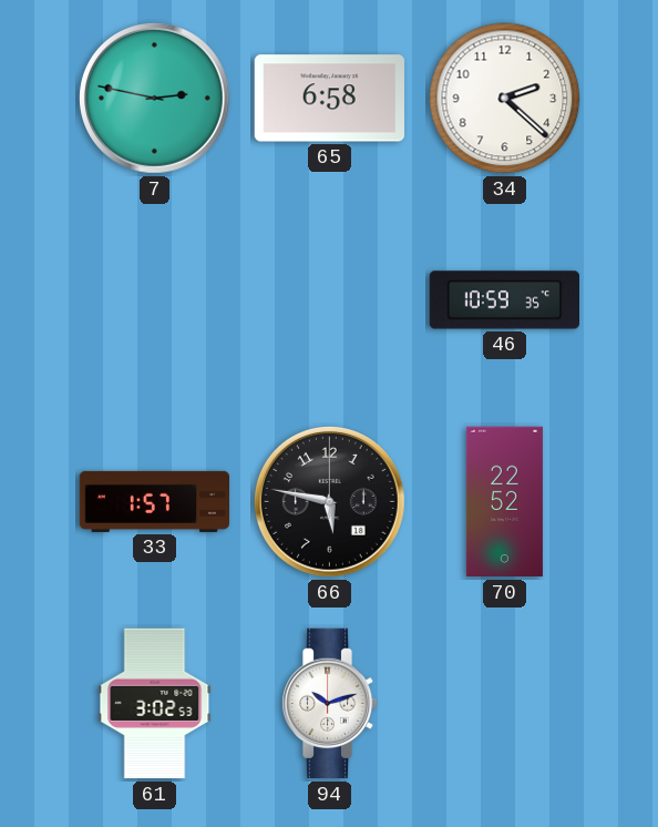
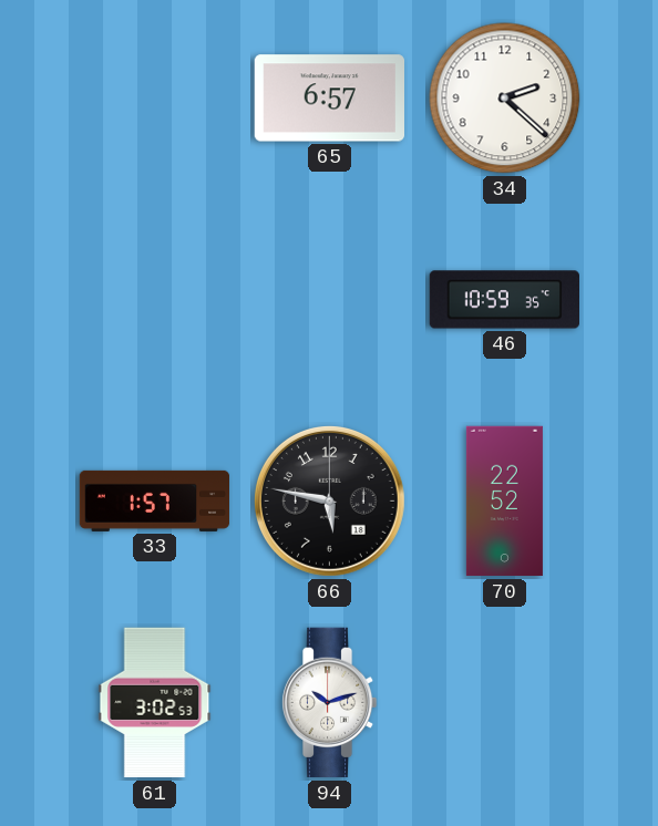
7: 2:47 -> none
65: 6:58 -> 6:57
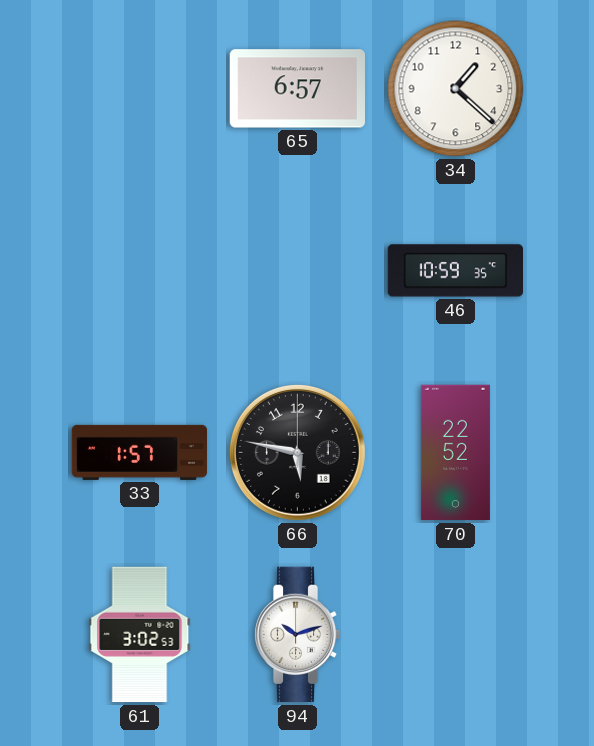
34: 2:22 -> 1:22
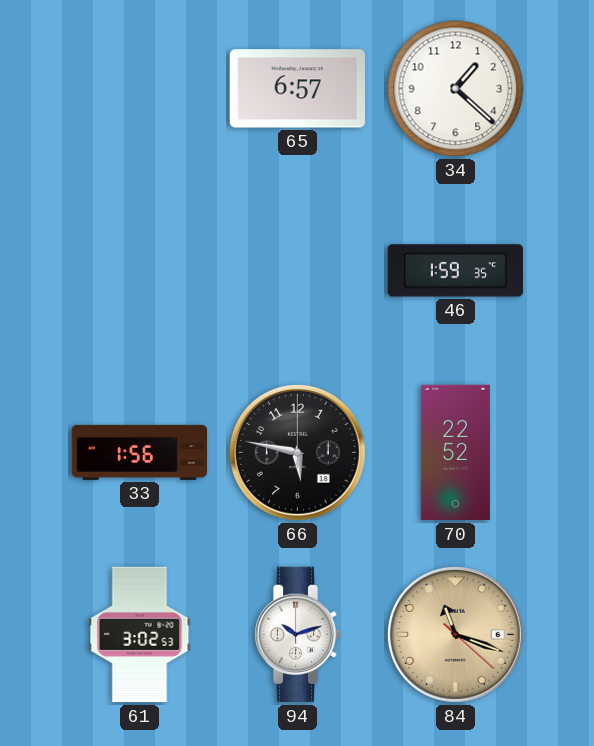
46: 10:59 -> 1:59
33: 1:57 -> 1:56
84: none -> 11:18
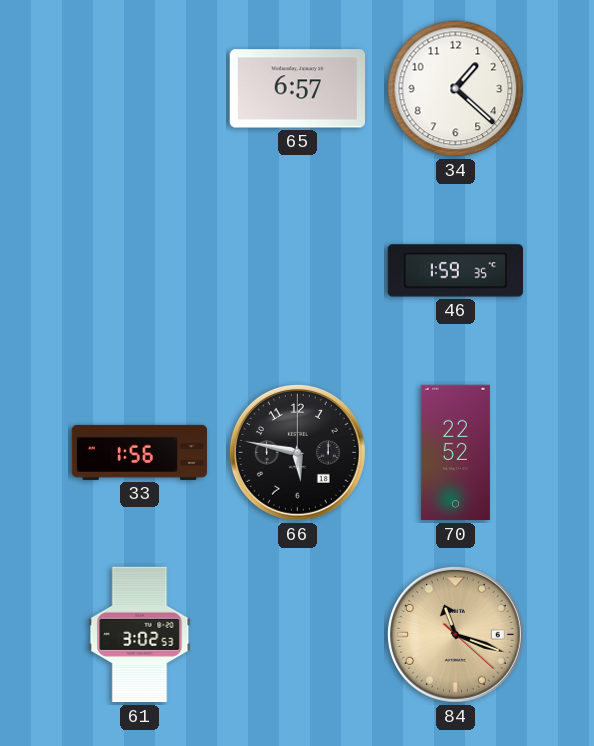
94: 10:12 -> none
